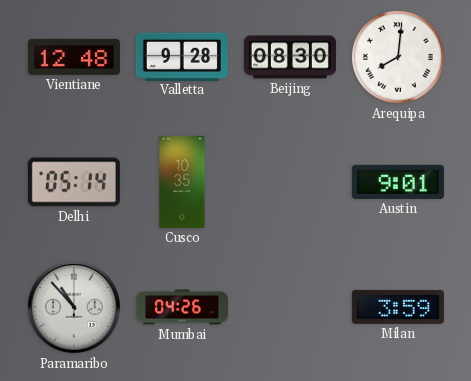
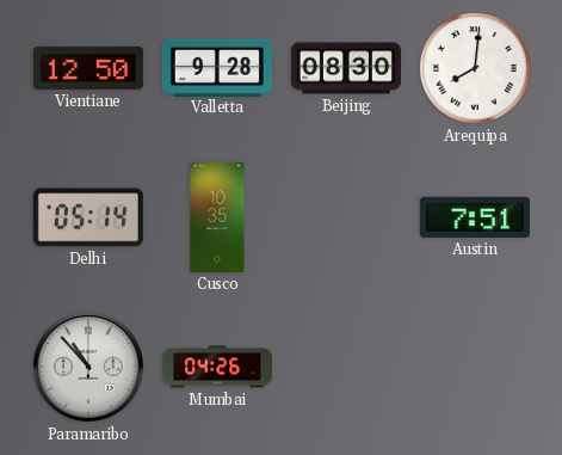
Vientiane: 12:48 -> 12:50
Austin: 9:01 -> 7:51
Milan: 3:59 -> none
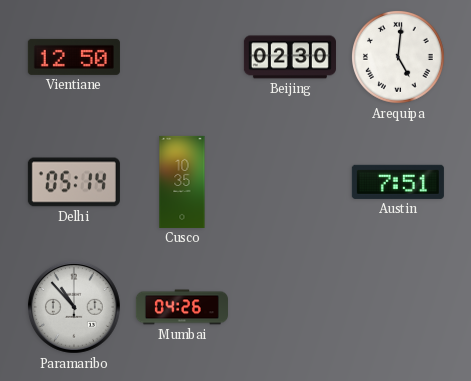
Valletta: 9:28 -> none
Beijing: 08:30 -> 02:30
Arequipa: 8:01 -> 5:01
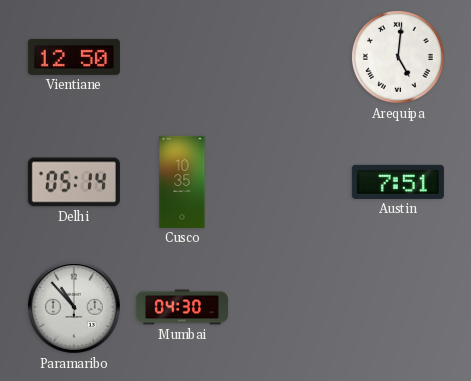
Beijing: 02:30 -> none
Mumbai: 04:26 -> 04:30
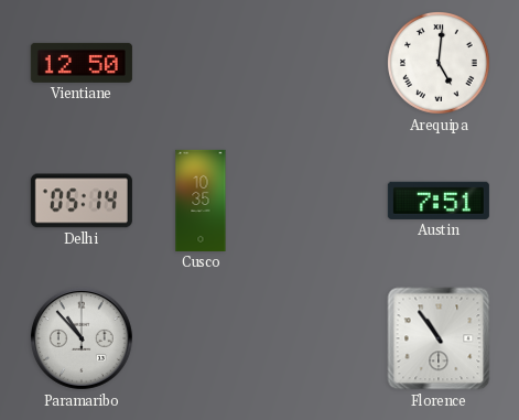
Mumbai: 04:30 -> none
Florence: none -> 10:54
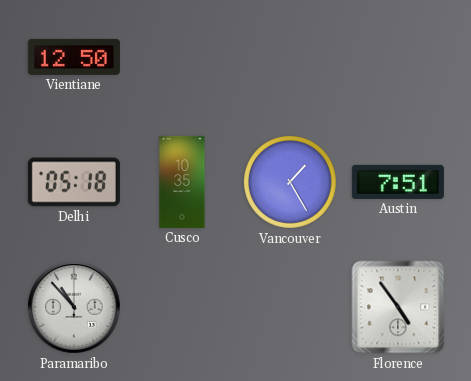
Arequipa: 5:01 -> none
Delhi: 05:14 -> 05:18
Vancouver: none -> 1:25
Florence: 10:54 -> 4:54
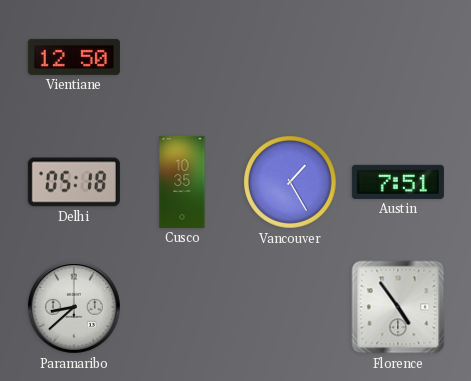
Paramaribo: 10:53 -> 8:38
